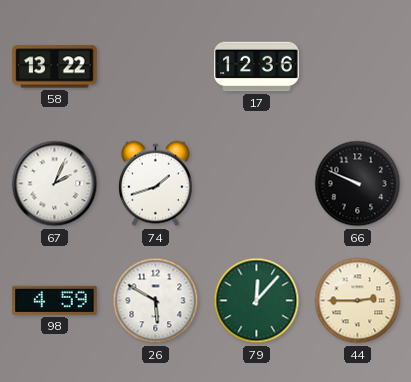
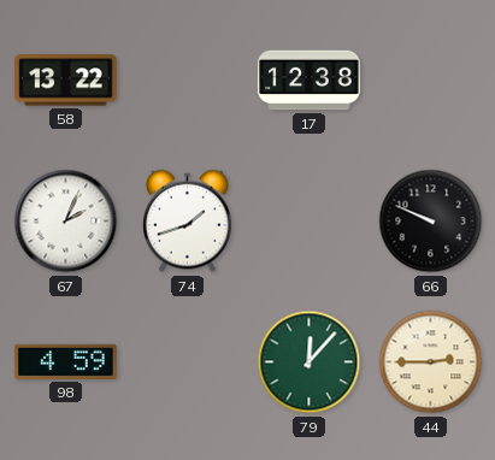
17: 12:36 -> 12:38
26: 5:50 -> none
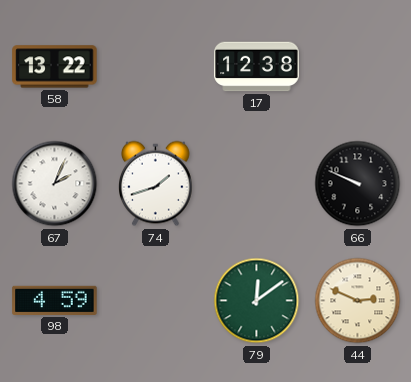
79: 12:07 -> 12:09
44: 2:45 -> 2:49
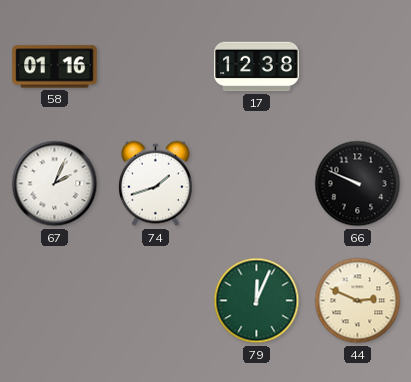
58: 13:22 -> 01:16
98: 4:59 -> none
79: 12:09 -> 12:04
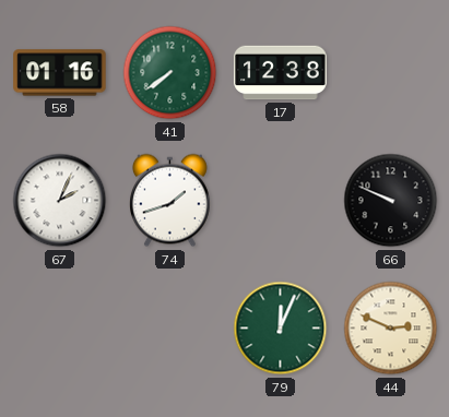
41: none -> 7:39
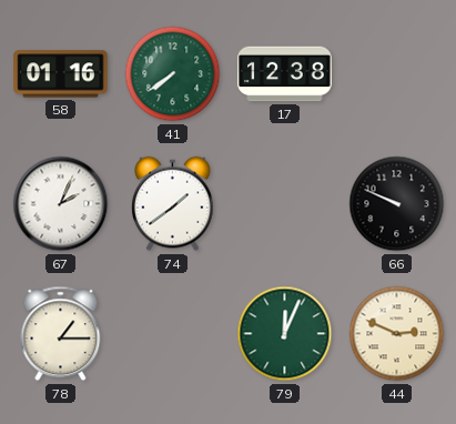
74: 1:42 -> 1:39
78: none -> 1:15
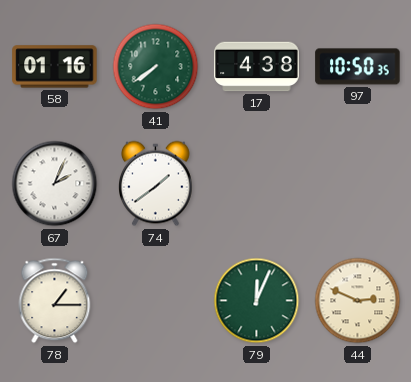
17: 12:38 -> 4:38
97: none -> 10:50
66: 9:49 -> none
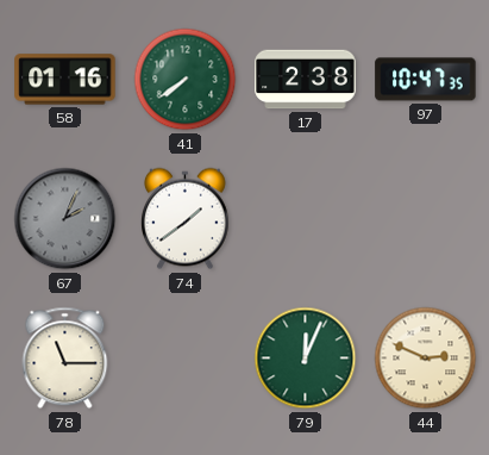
17: 4:38 -> 2:38
97: 10:50 -> 10:47
67 dial: white -> grey
78: 1:15 -> 11:15
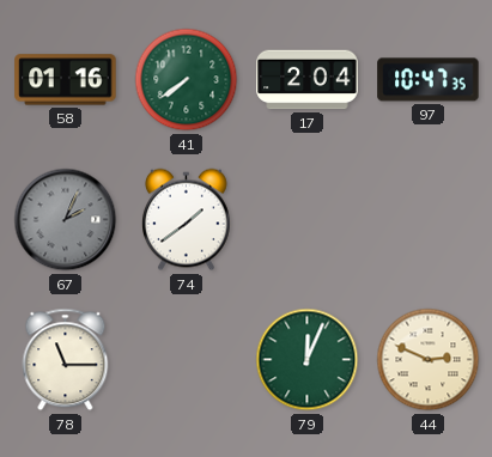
17: 2:38 -> 2:04
